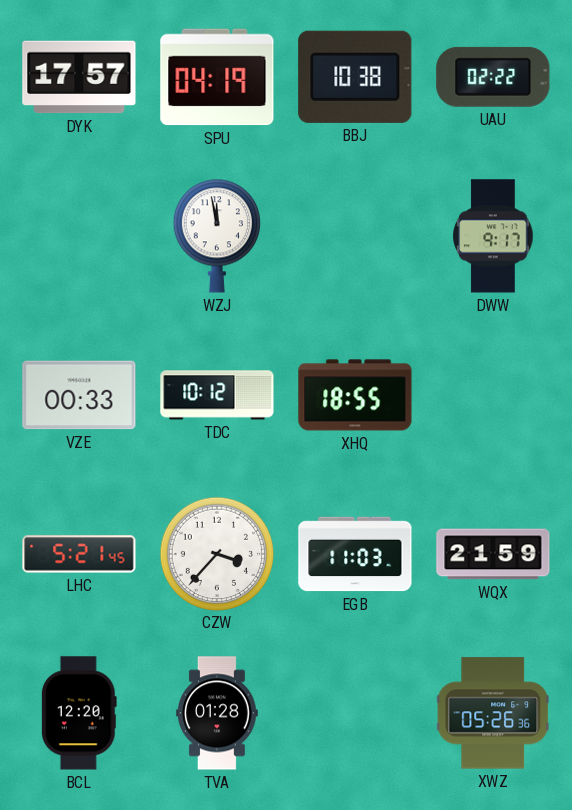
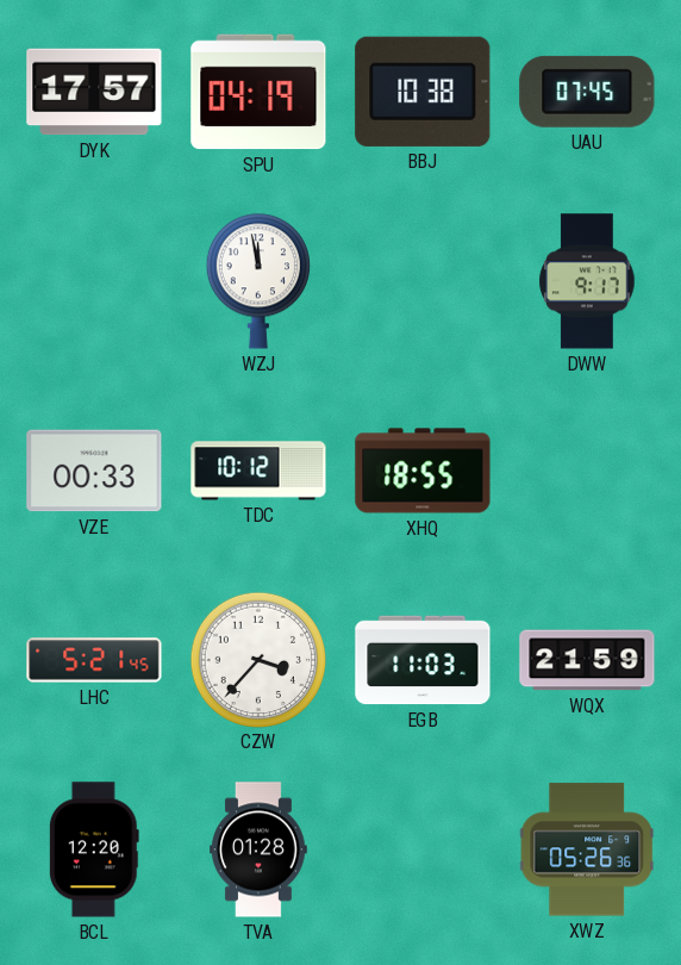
UAU: 02:22 -> 07:45
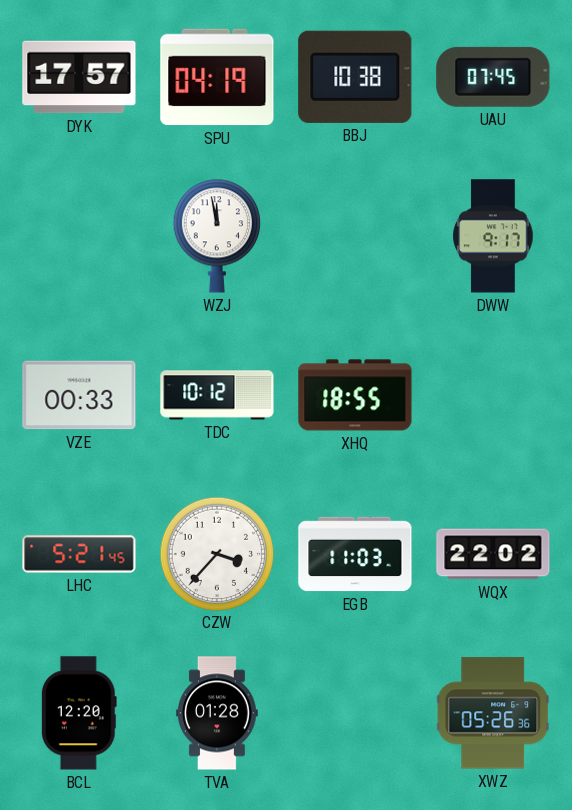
WQX: 21:59 -> 22:02
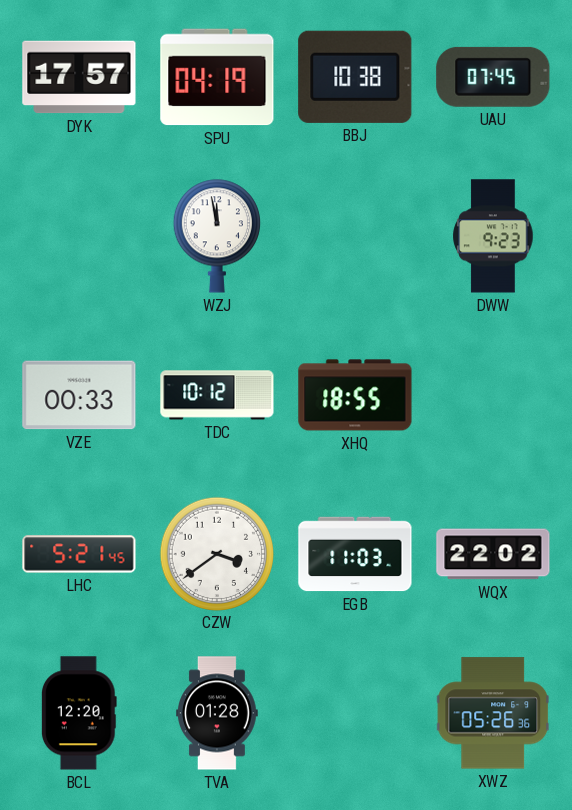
DWW: 9:17 -> 9:23
CZW: 3:37 -> 3:39
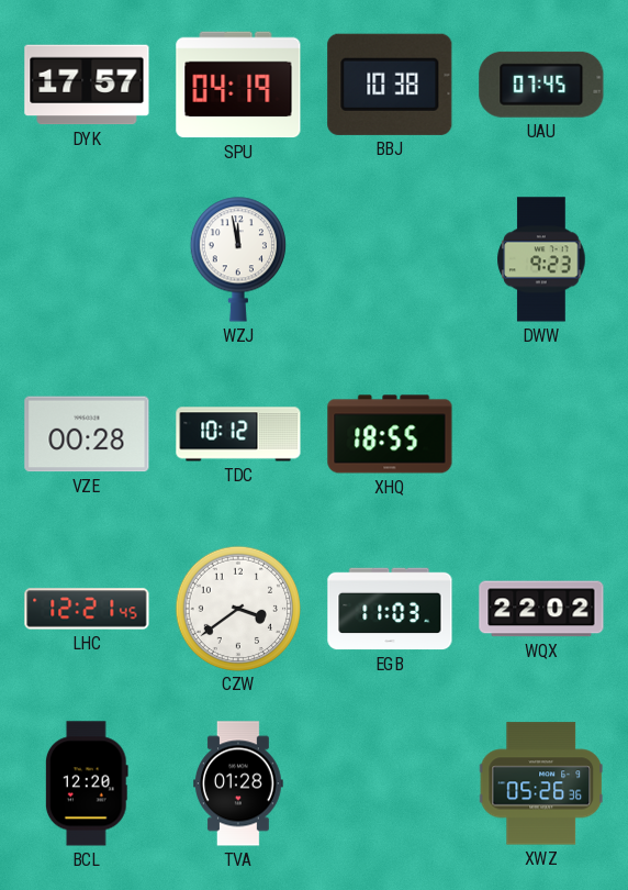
VZE: 00:33 -> 00:28
LHC: 5:21 -> 12:21
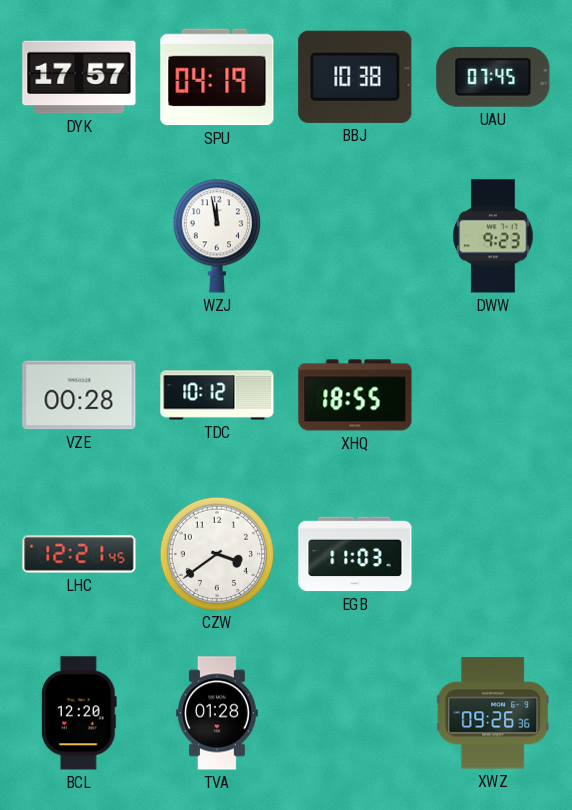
WQX: 22:02 -> none
XWZ: 05:26 -> 09:26
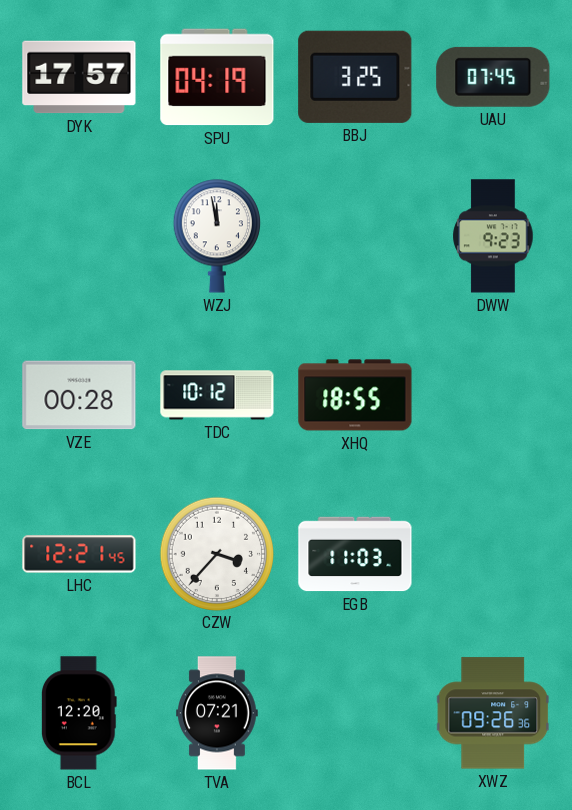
BBJ: 10:38 -> 3:25
CZW: 3:39 -> 3:37
TVA: 01:28 -> 07:21
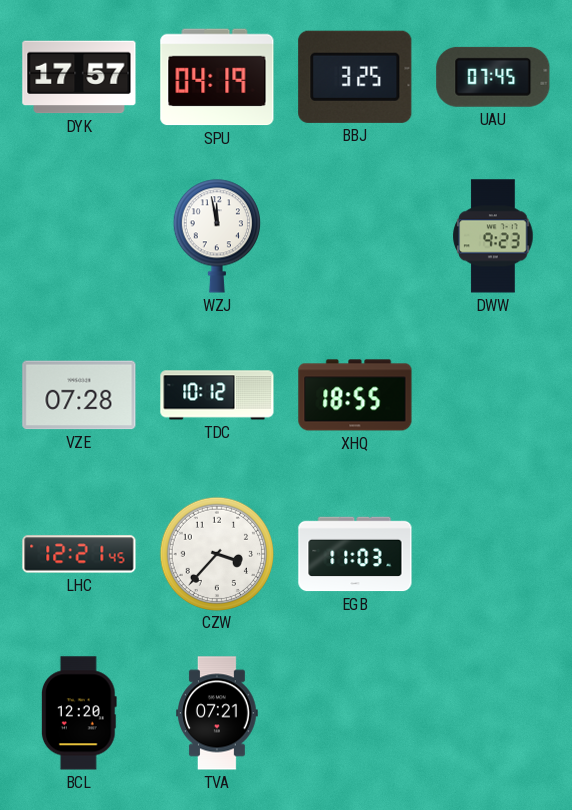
VZE: 00:28 -> 07:28
XWZ: 09:26 -> none
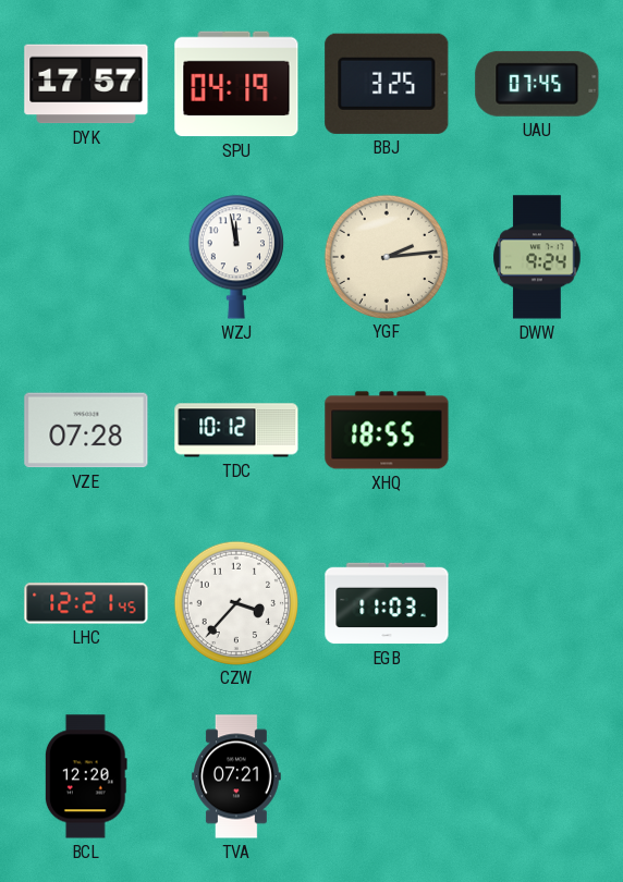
YGF: none -> 2:14
DWW: 9:23 -> 9:24
